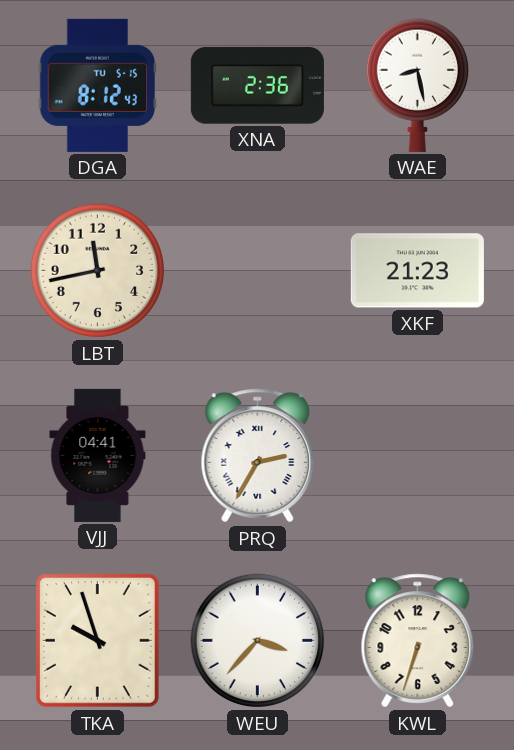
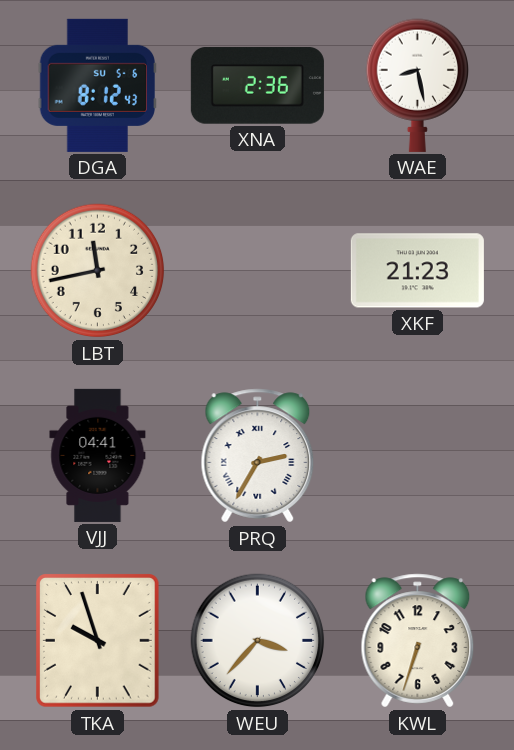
DGA date: TU 5-15 -> SU 5-6
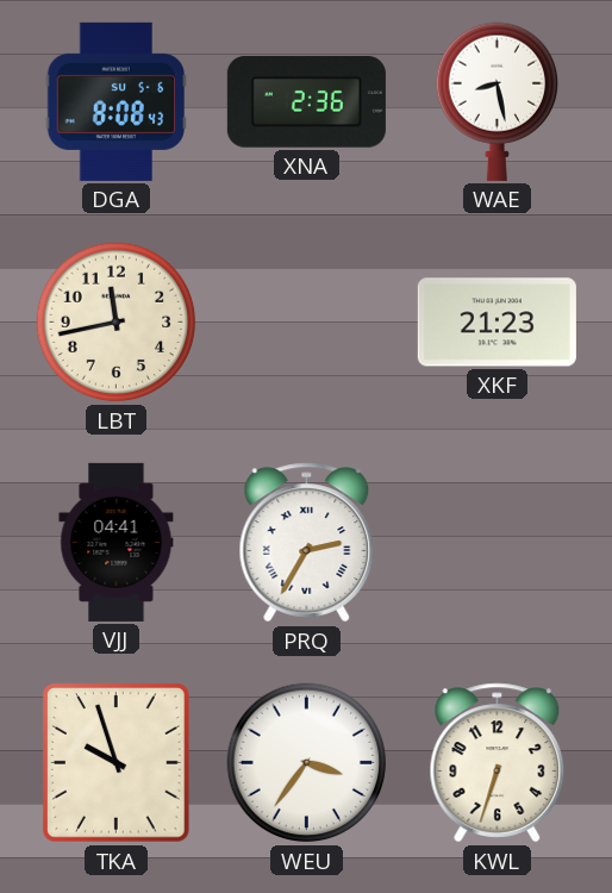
DGA: 8:12 -> 8:08
WEU: 3:37 -> 3:36
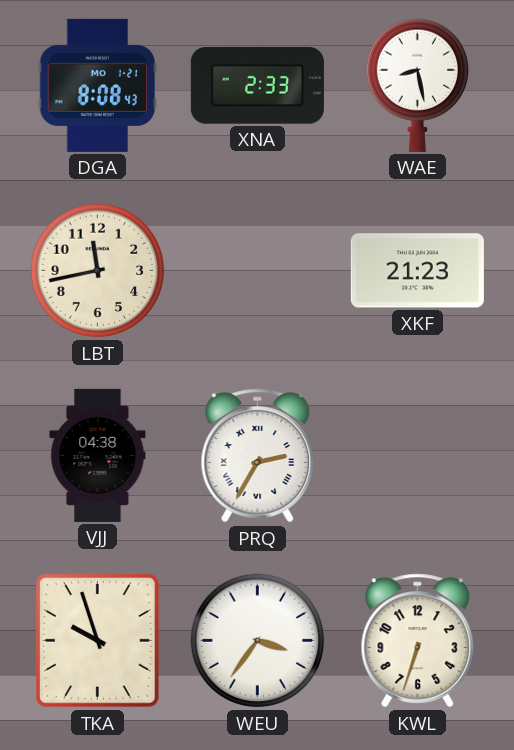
DGA date: SU 5-6 -> MO 1-21
XNA: 2:36 -> 2:33
VJJ: 04:41 -> 04:38
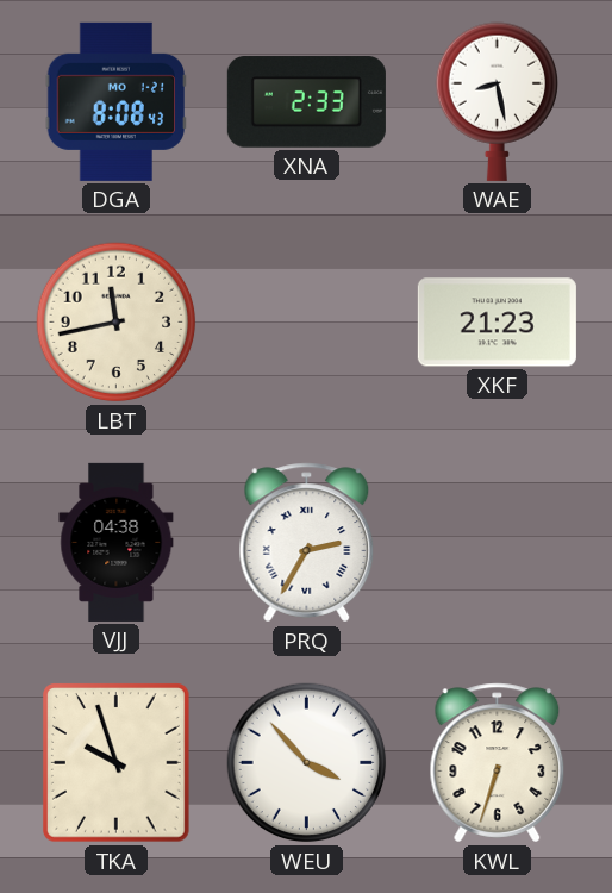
WEU: 3:36 -> 3:53
